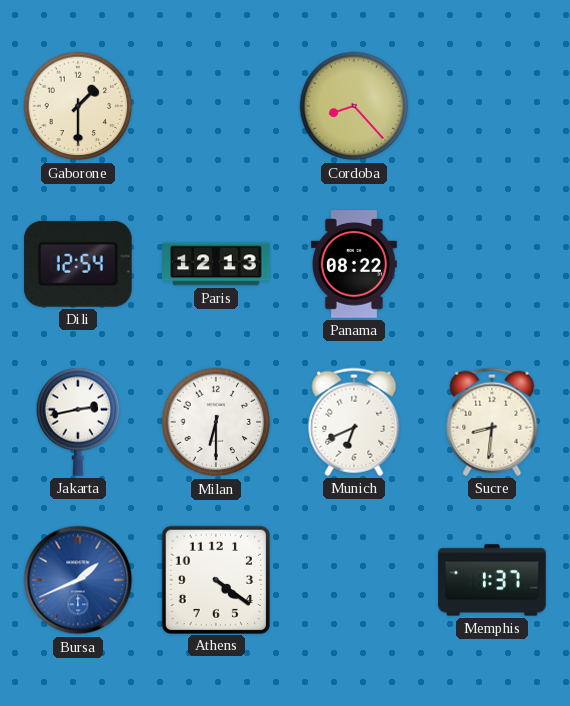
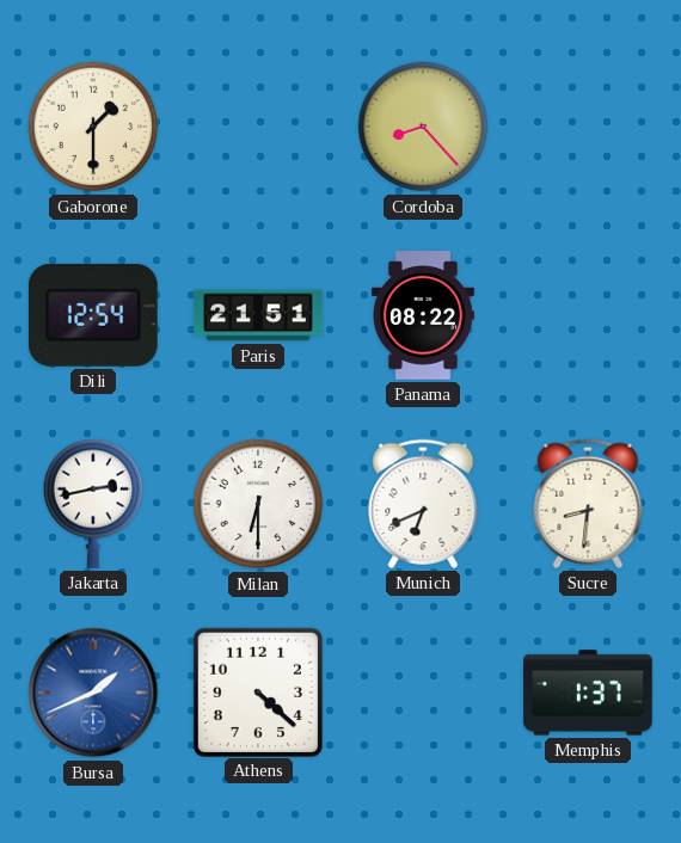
Paris: 12:13 -> 21:51
Athens: 4:21 -> 4:22
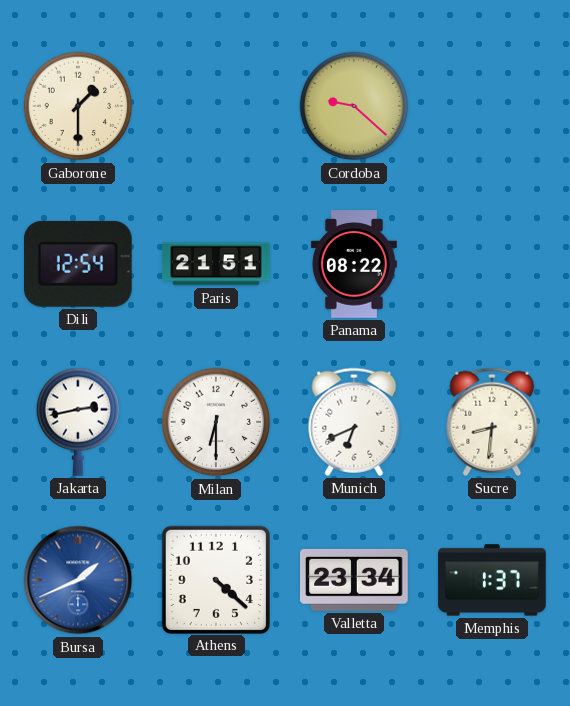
Cordoba: 8:23 -> 9:22
Valletta: none -> 23:34
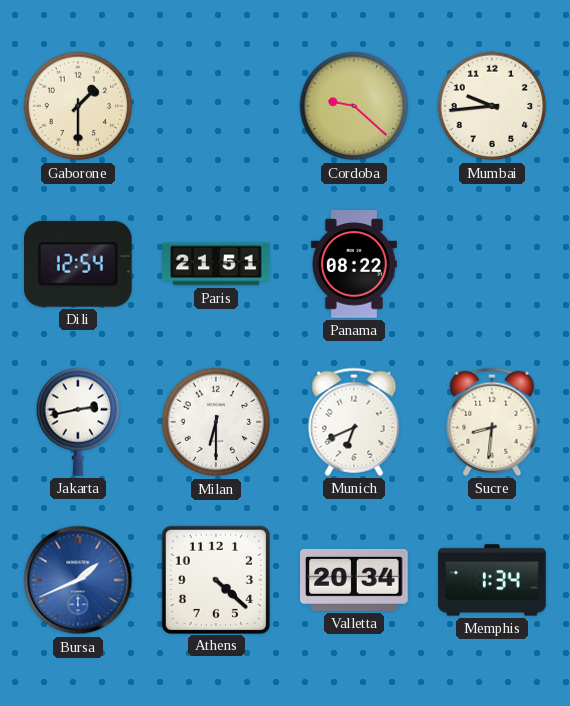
Mumbai: none -> 9:44
Valletta: 23:34 -> 20:34
Memphis: 1:37 -> 1:34
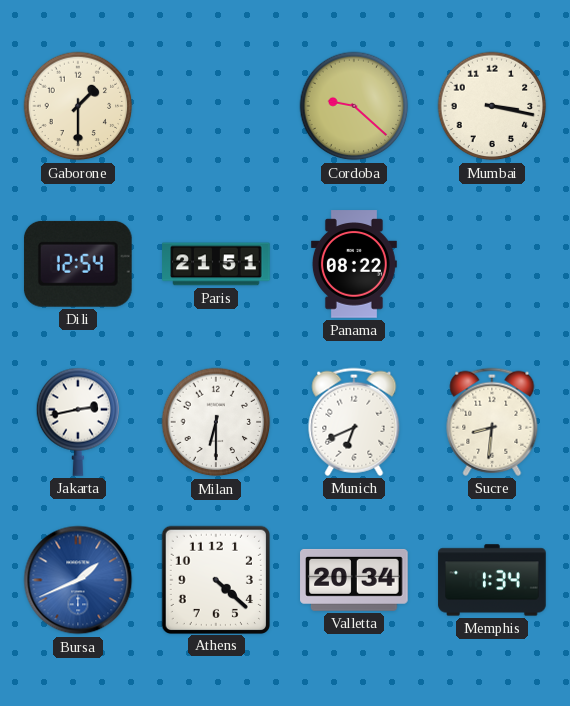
Mumbai: 9:44 -> 3:17
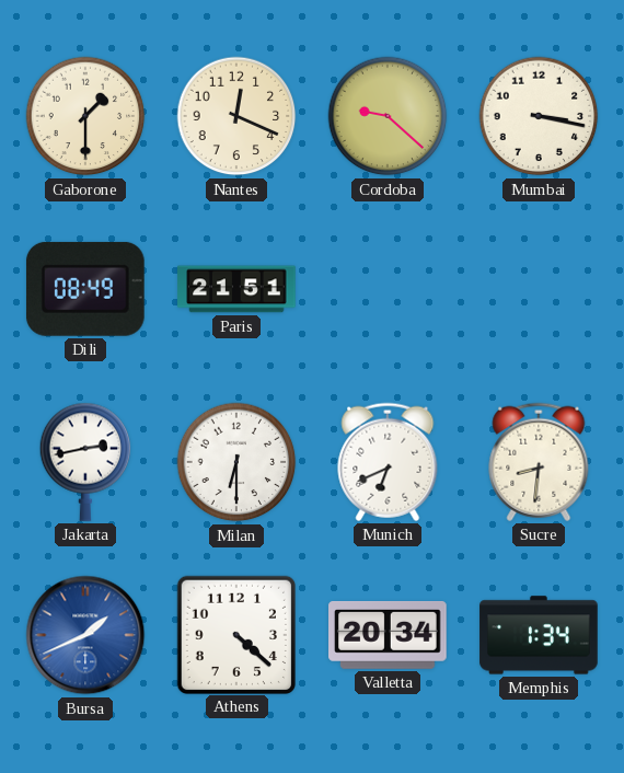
Nantes: none -> 12:19
Dili: 12:54 -> 08:49
Panama: 08:22 -> none
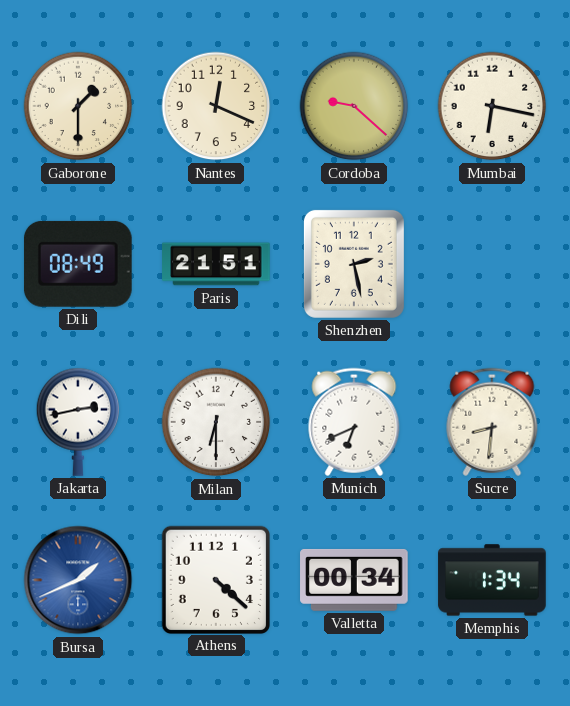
Mumbai: 3:17 -> 6:17
Shenzhen: none -> 2:28
Valletta: 20:34 -> 00:34
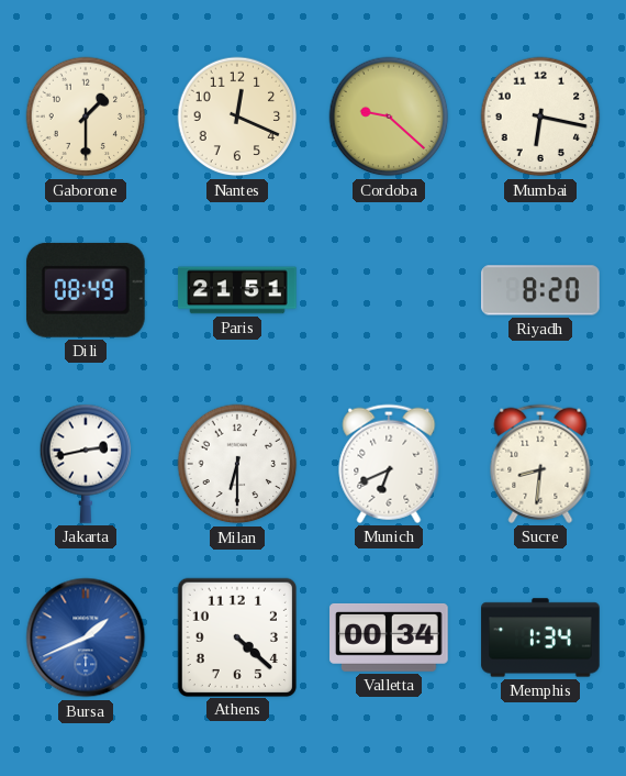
Shenzhen: 2:28 -> none
Riyadh: none -> 8:20
